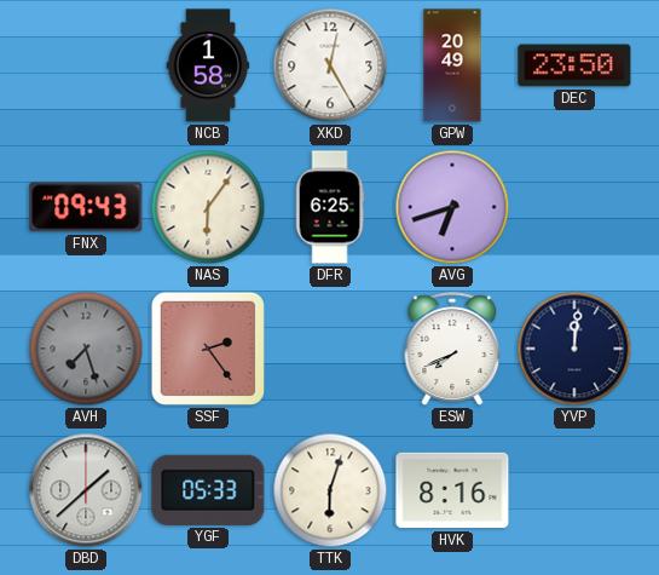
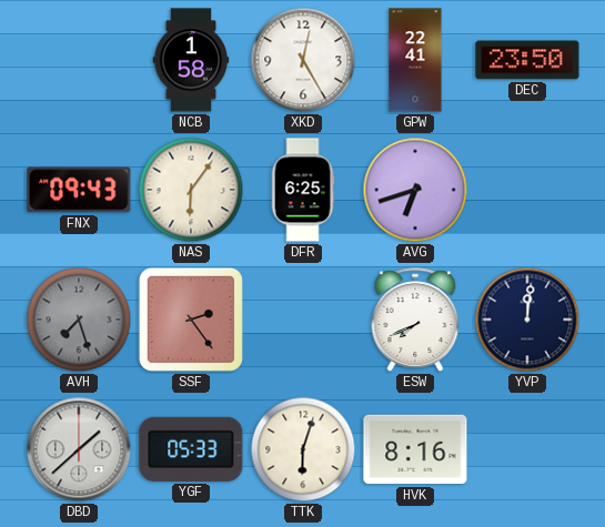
GPW: 20:49 -> 22:41
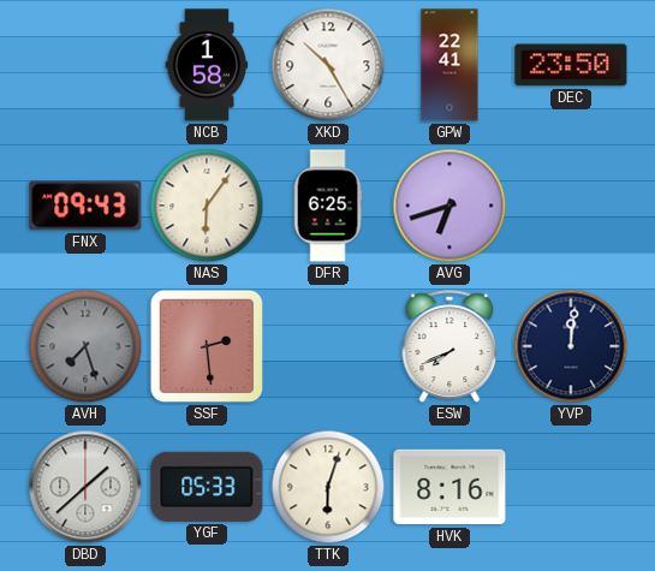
XKD: 12:25 -> 10:25
SSF: 2:24 -> 2:29
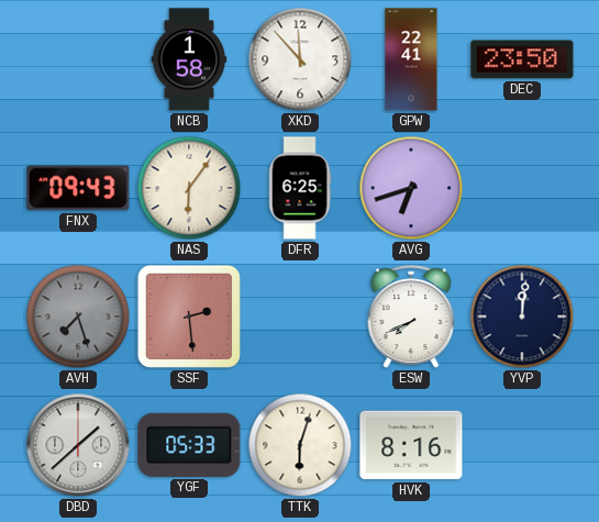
XKD: 10:25 -> 11:53
